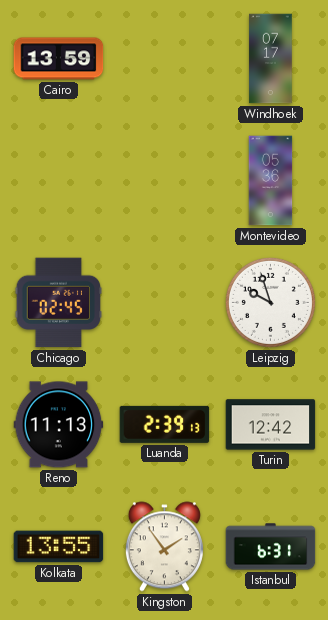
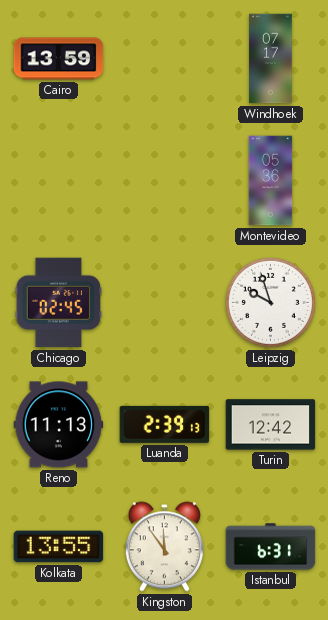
Kingston: 1:54 -> 11:54
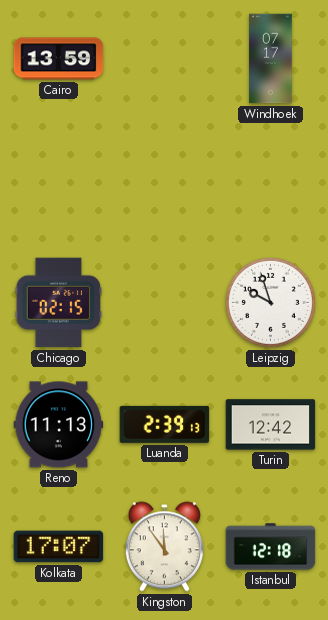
Montevideo: 05:36 -> none
Chicago: 02:45 -> 02:15
Kolkata: 13:55 -> 17:07
Istanbul: 6:31 -> 12:18
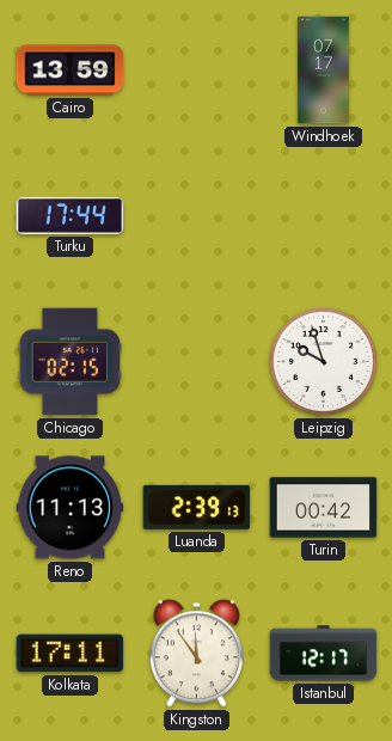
Turku: none -> 17:44
Turin: 12:42 -> 00:42
Kolkata: 17:07 -> 17:11
Istanbul: 12:18 -> 12:17
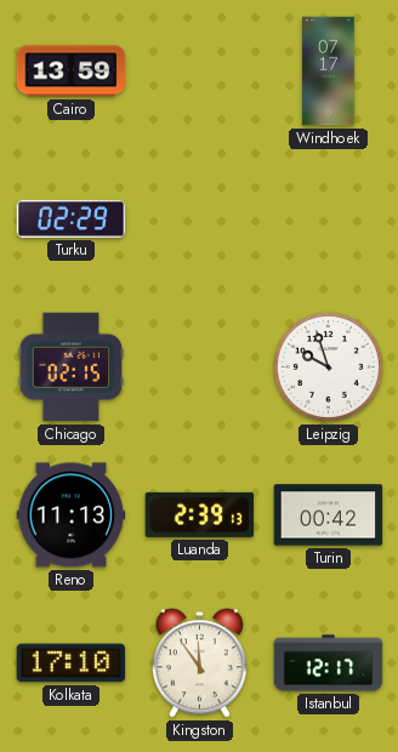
Turku: 17:44 -> 02:29
Kolkata: 17:11 -> 17:10
